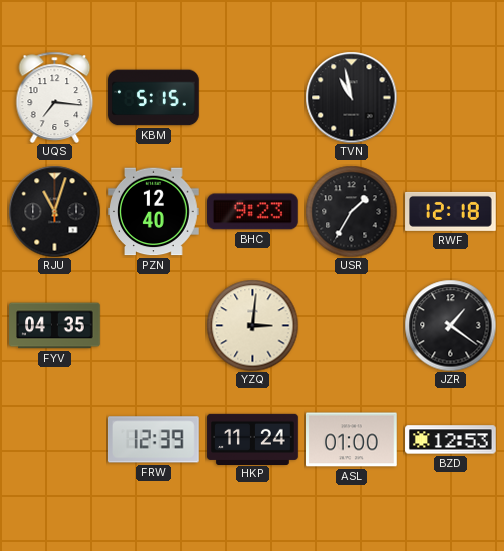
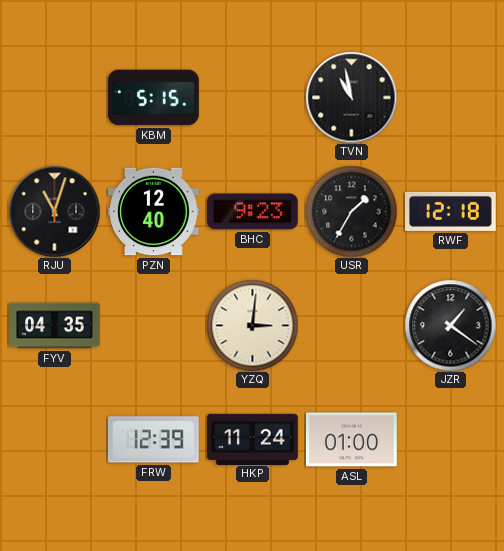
UQS: 7:16 -> none
BZD: 12:53 -> none
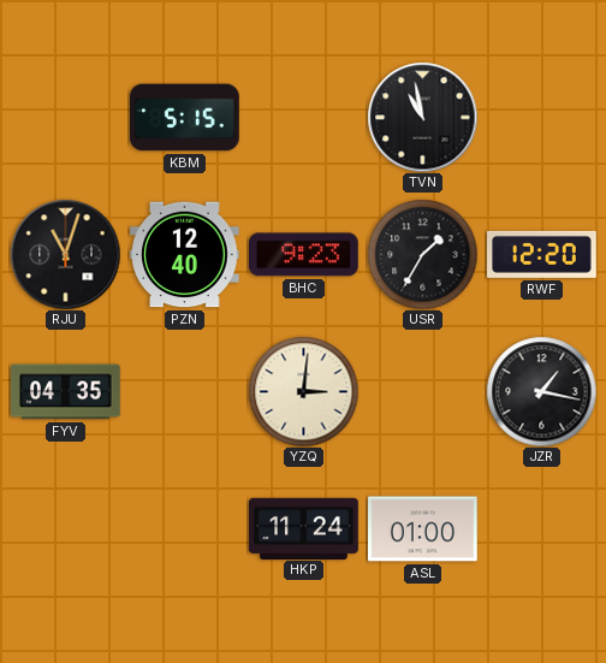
RWF: 12:18 -> 12:20
JZR: 1:21 -> 1:17
FRW: 12:39 -> none
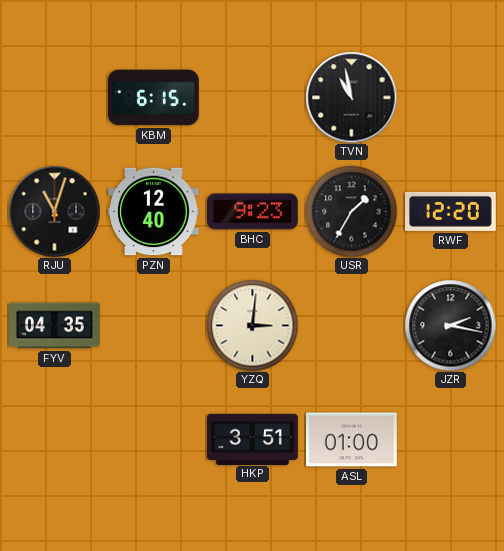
KBM: 5:15 -> 6:15
JZR: 1:17 -> 2:17
HKP: 11:24 -> 3:51
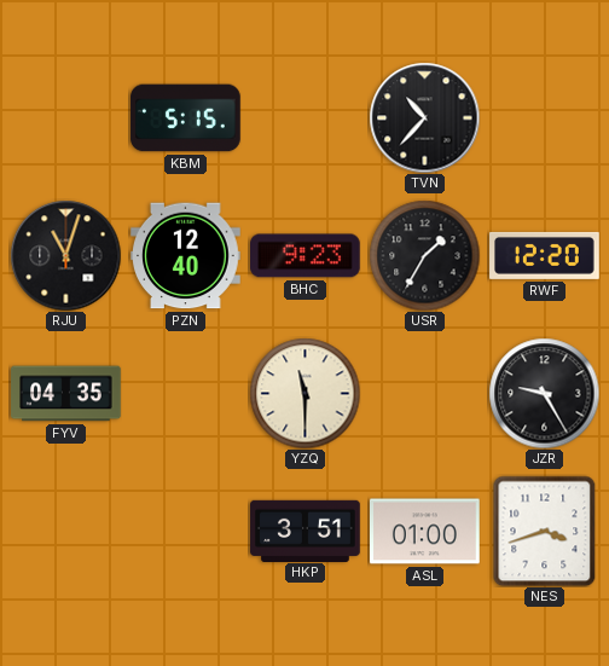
KBM: 6:15 -> 5:15
TVN: 10:58 -> 10:37
YZQ: 3:01 -> 11:30
JZR: 2:17 -> 9:25
NES: none -> 3:42
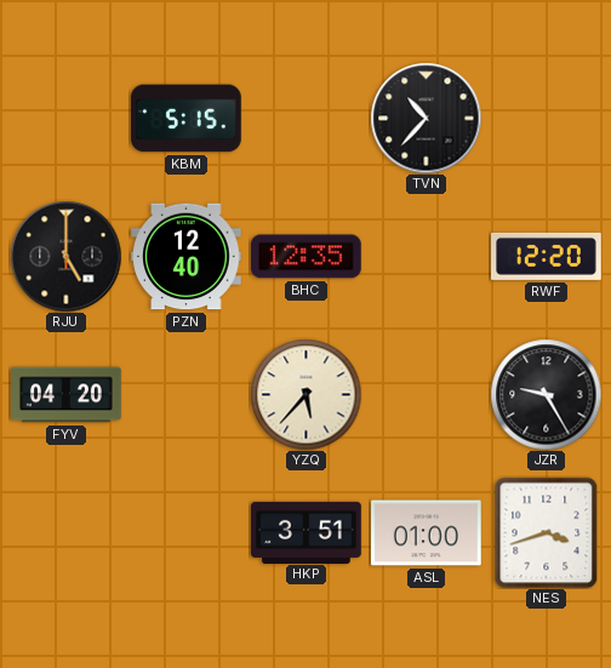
RJU: 11:03 -> 5:00
BHC: 9:23 -> 12:35
USR: 1:35 -> none
FYV: 04:35 -> 04:20
YZQ: 11:30 -> 5:37
